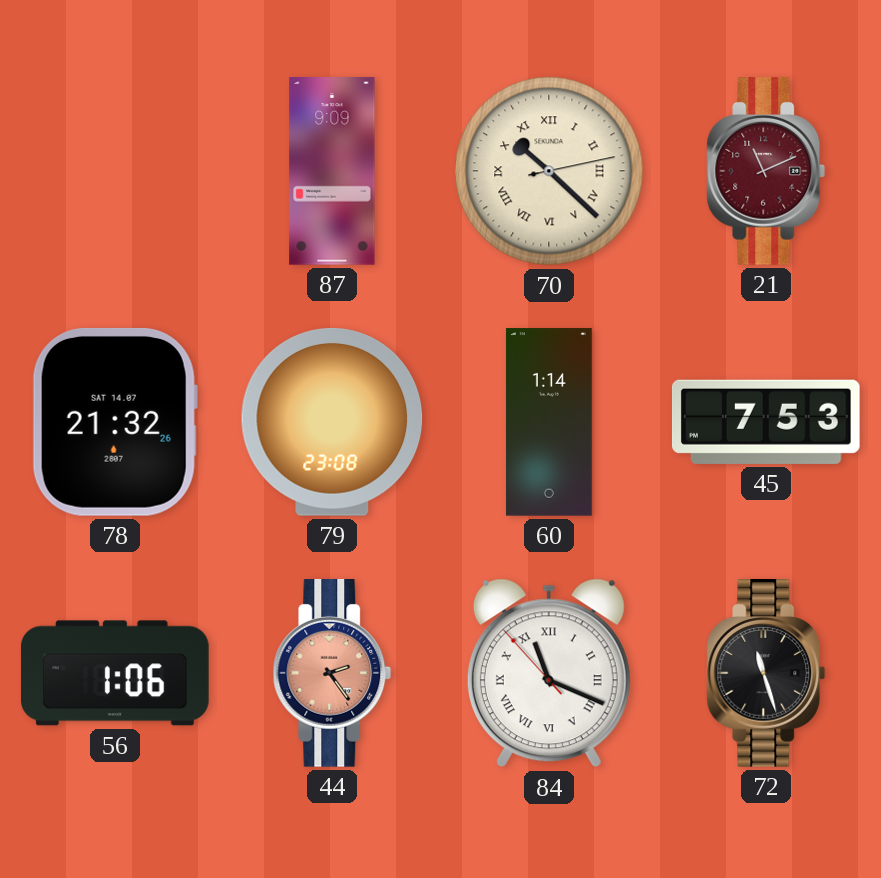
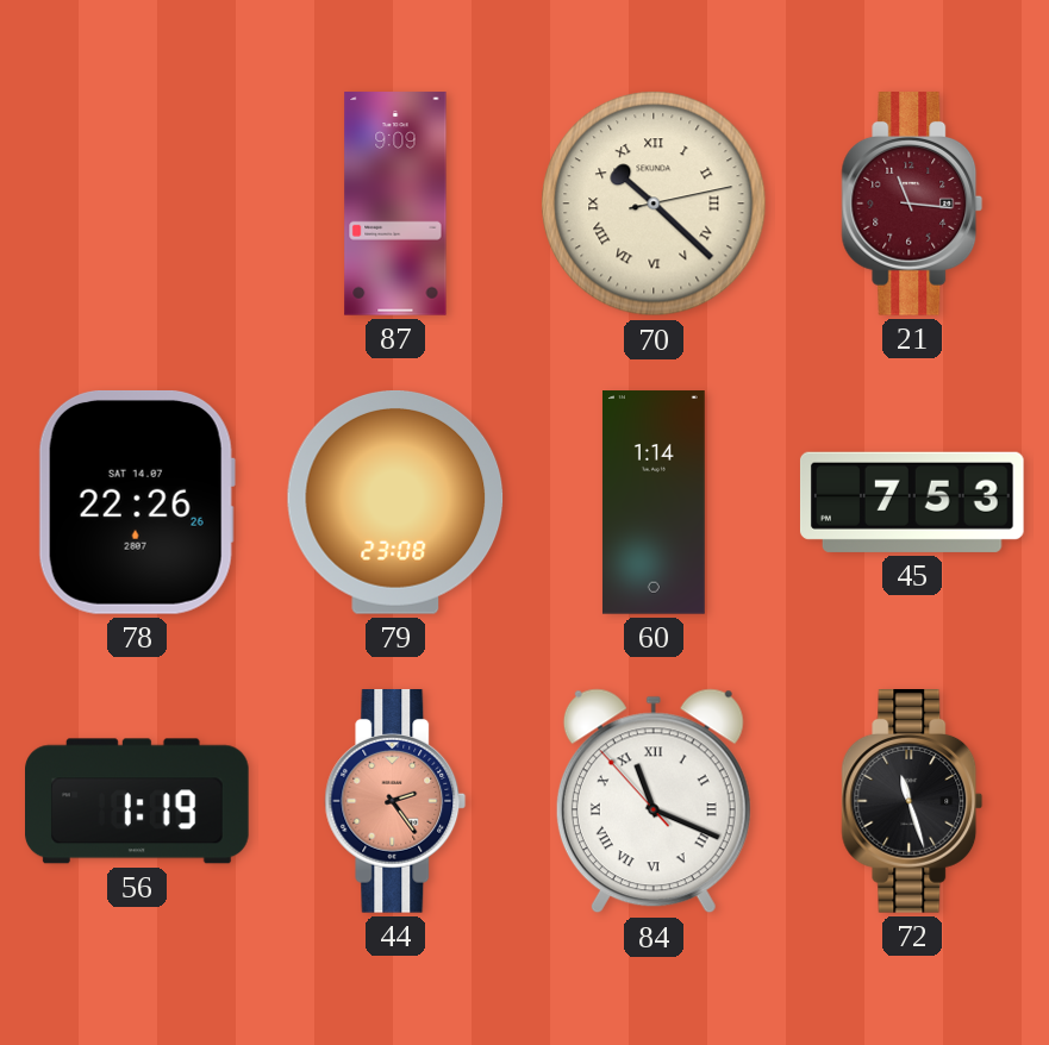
21: 11:11 -> 11:16
78: 21:32 -> 22:26
56: 1:06 -> 1:19
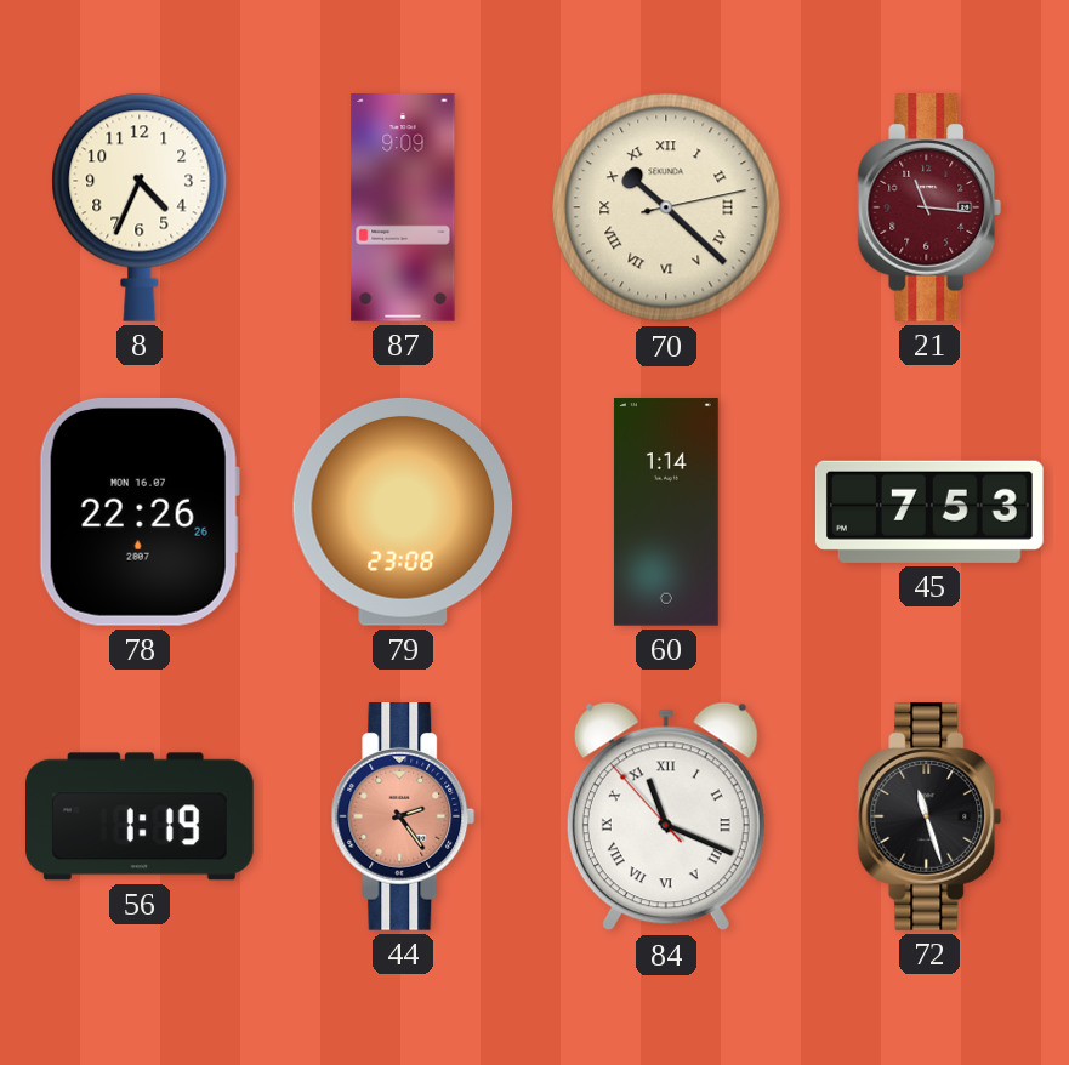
8: none -> 4:34
78 date: SAT 14.07 -> MON 16.07
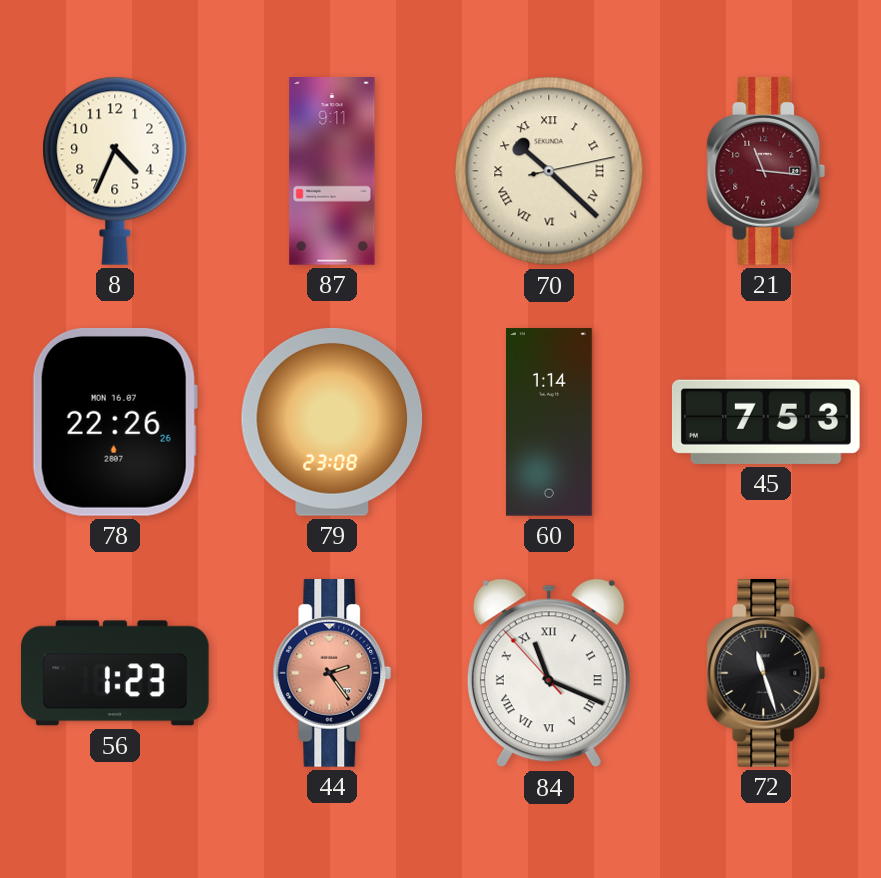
87: 9:09 -> 9:11
56: 1:19 -> 1:23
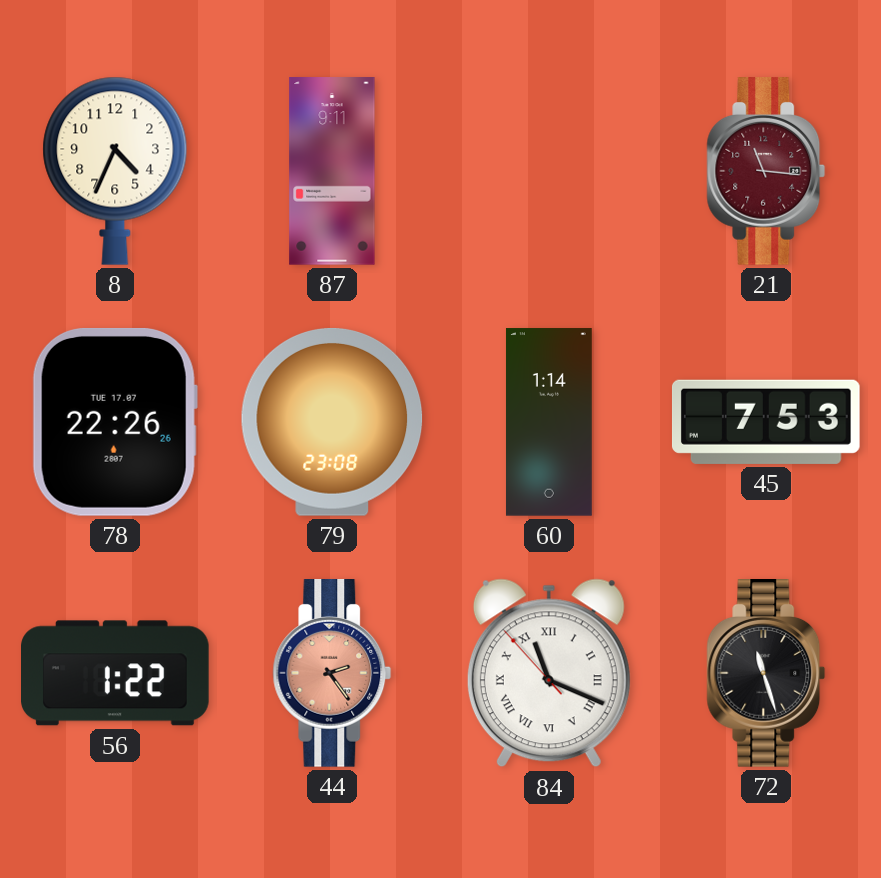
70: 10:22 -> none
78 date: MON 16.07 -> TUE 17.07
56: 1:23 -> 1:22
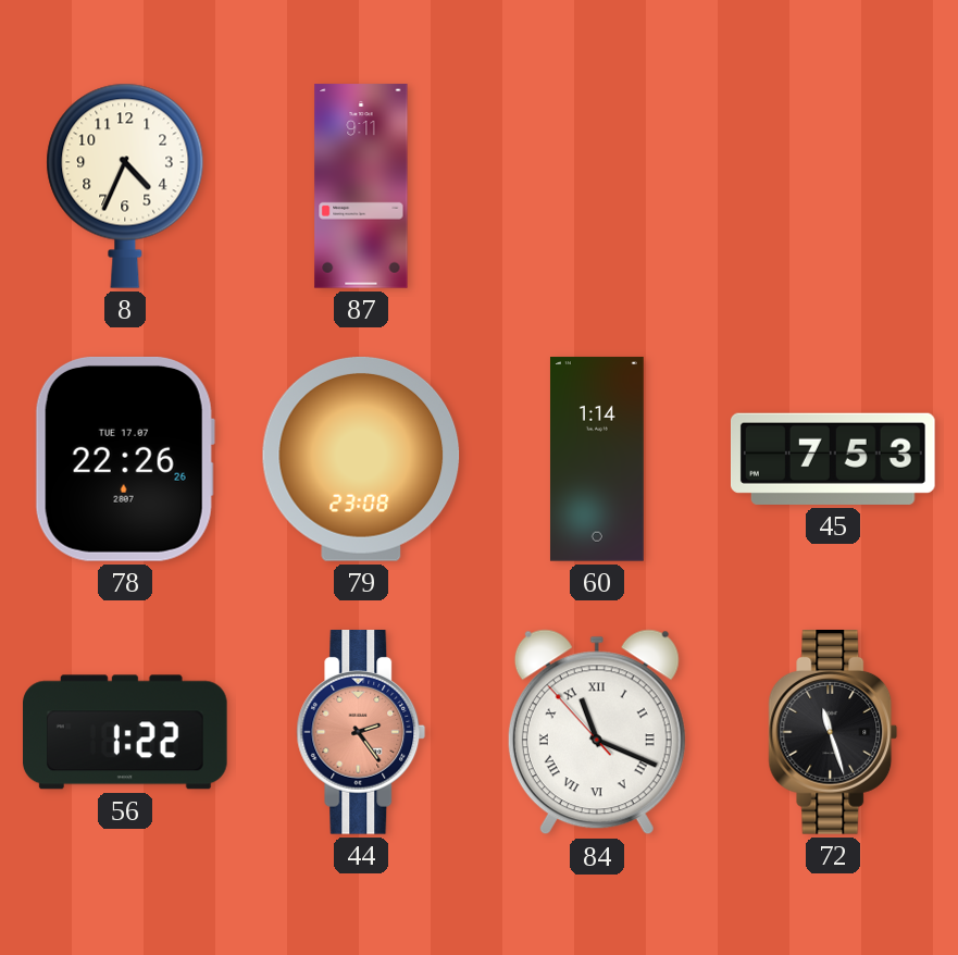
21: 11:16 -> none
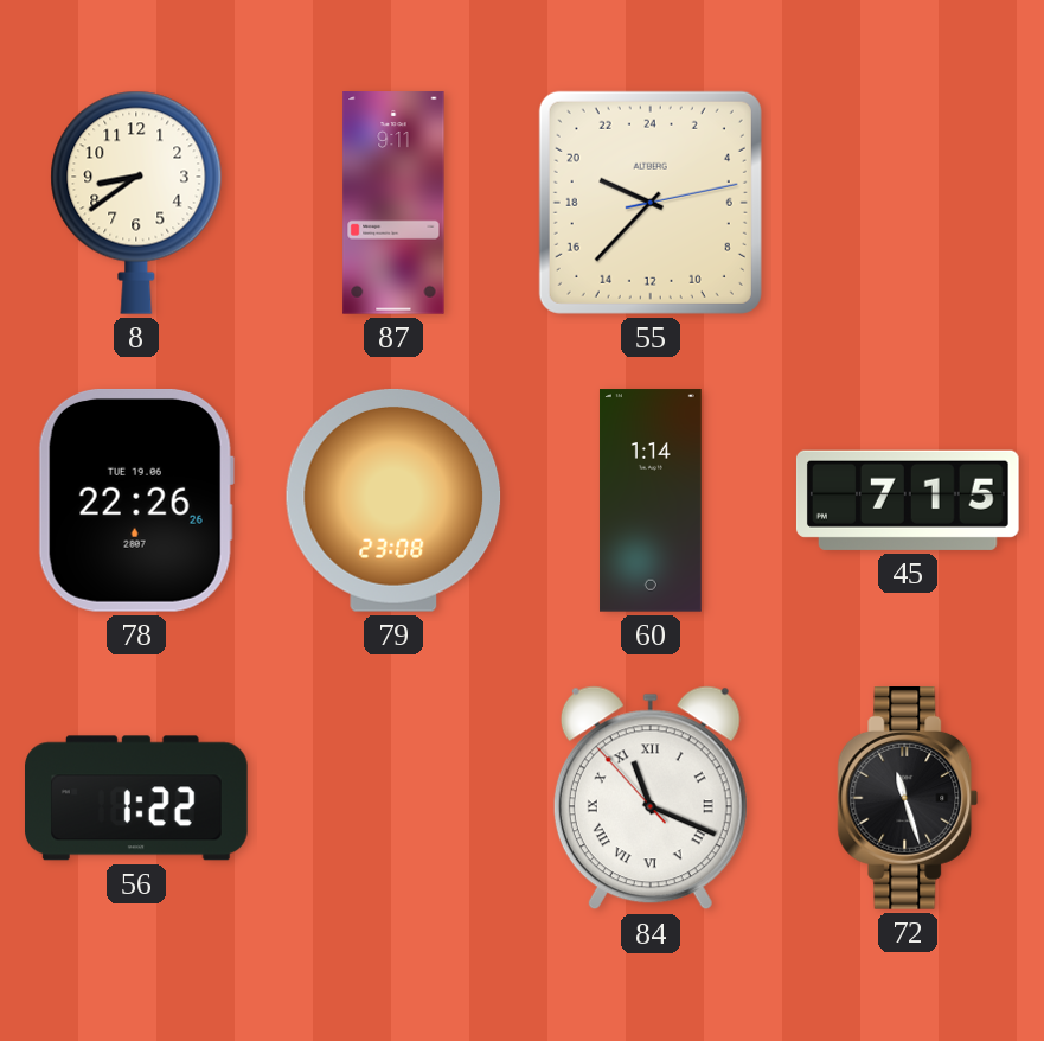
8: 4:34 -> 8:39
55: none -> 19:37
78 date: TUE 17.07 -> TUE 19.06
45: 7:53 -> 7:15
44: 2:24 -> none
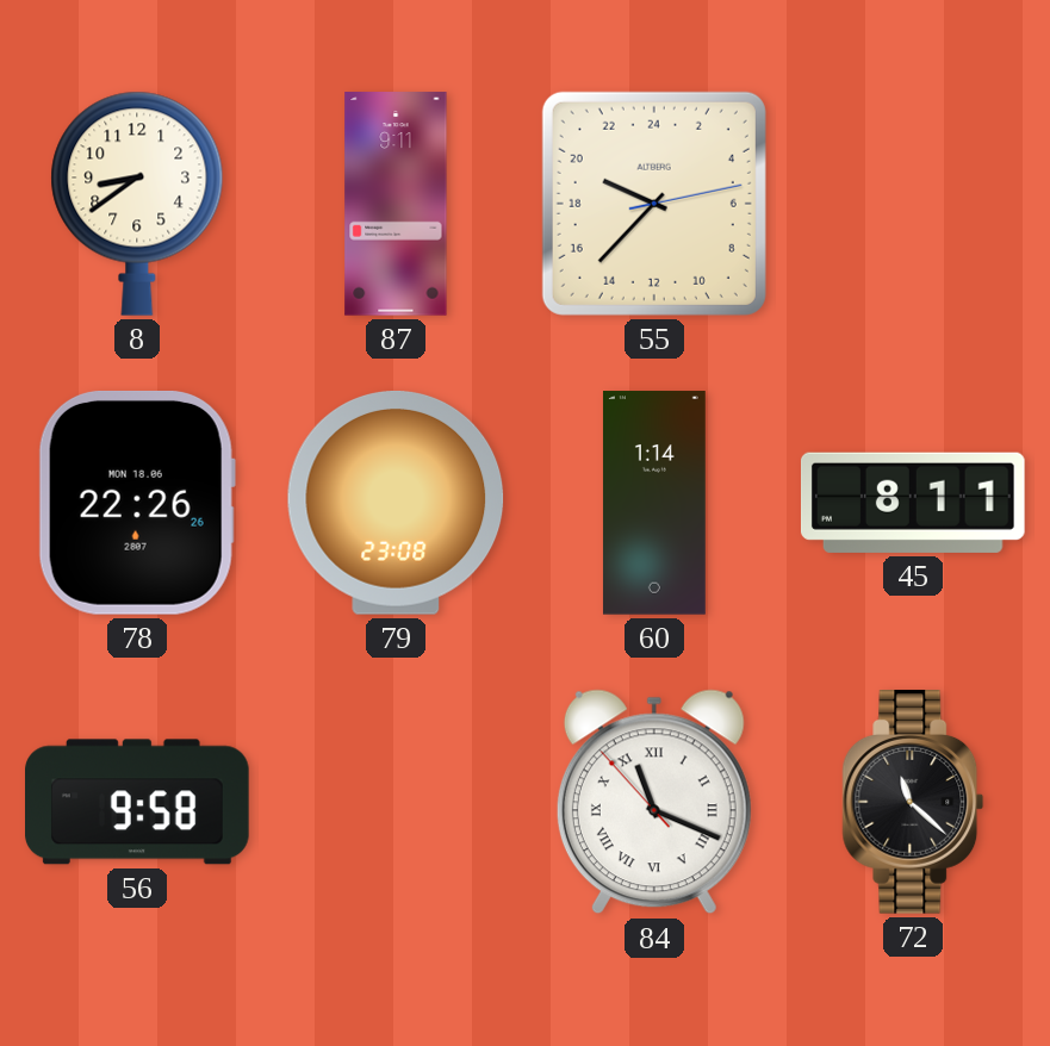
78 date: TUE 19.06 -> MON 18.06
45: 7:15 -> 8:11
56: 1:22 -> 9:58
72: 11:27 -> 11:22
